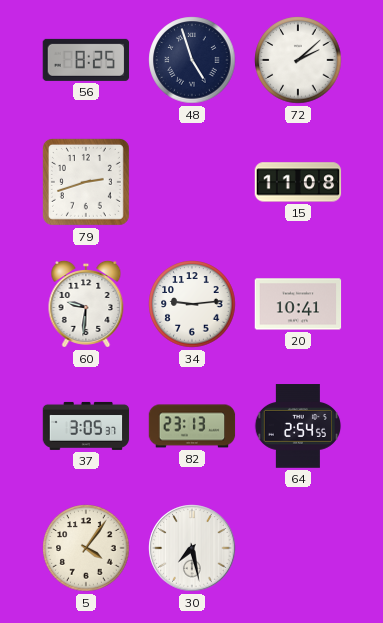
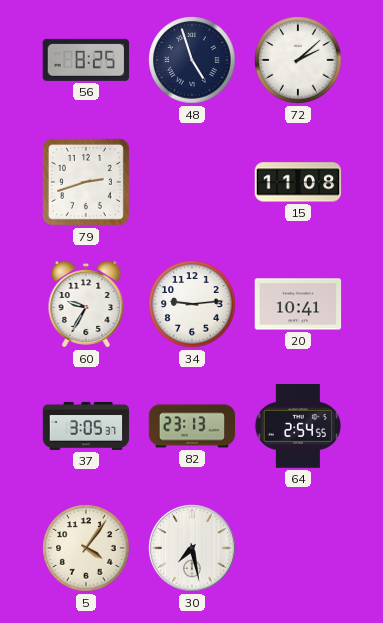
60: 9:31 -> 9:35
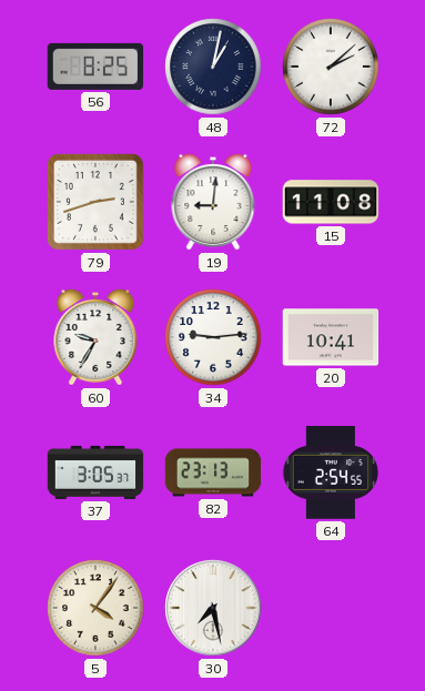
48: 4:57 -> 1:02
19: none -> 9:01
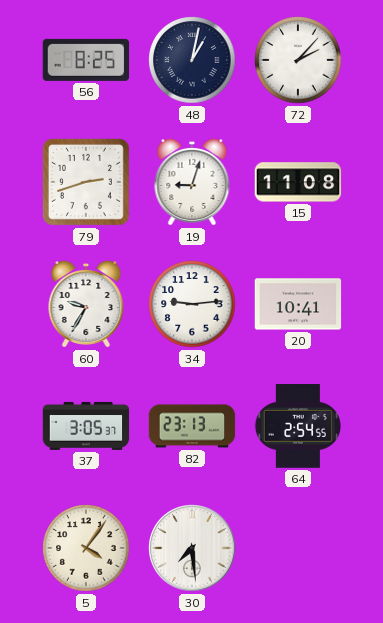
72: 2:08 -> 2:07
19: 9:01 -> 9:03
30: 7:28 -> 7:29
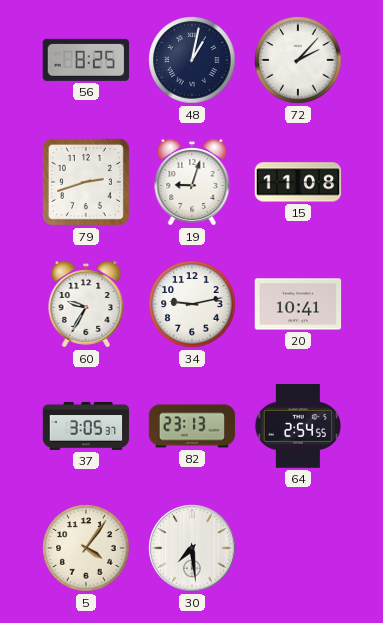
34: 9:14 -> 9:13
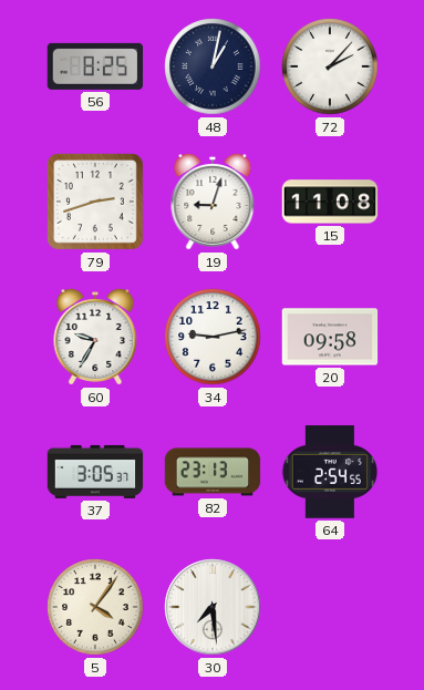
20: 10:41 -> 09:58
